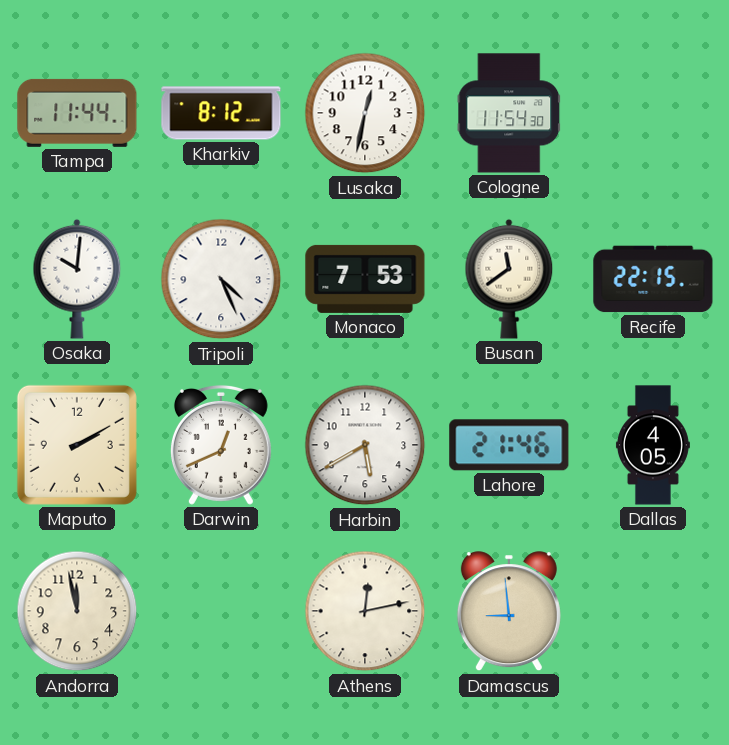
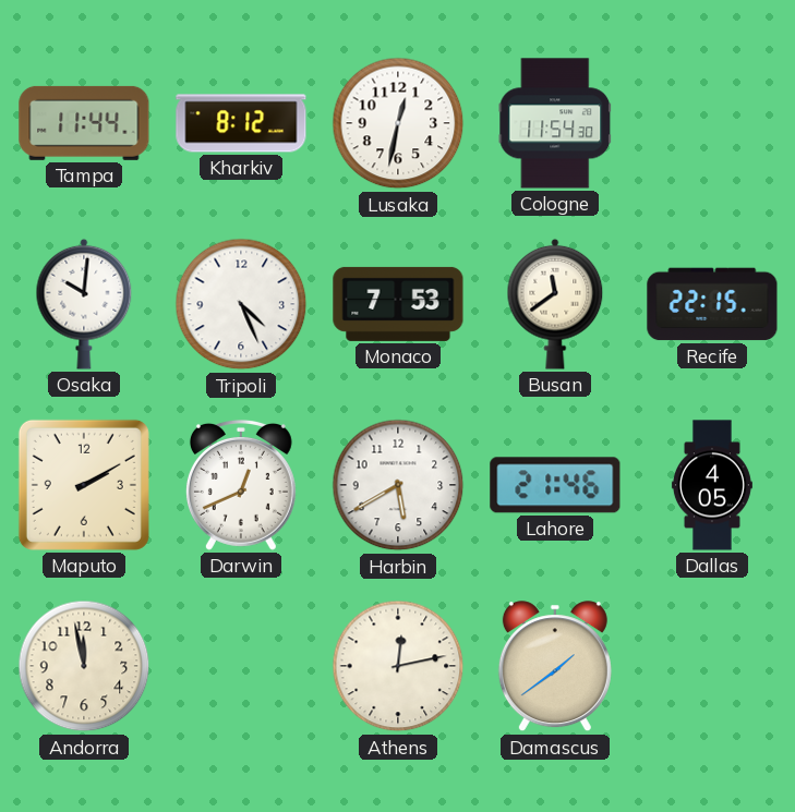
Damascus: 8:59 -> 1:39
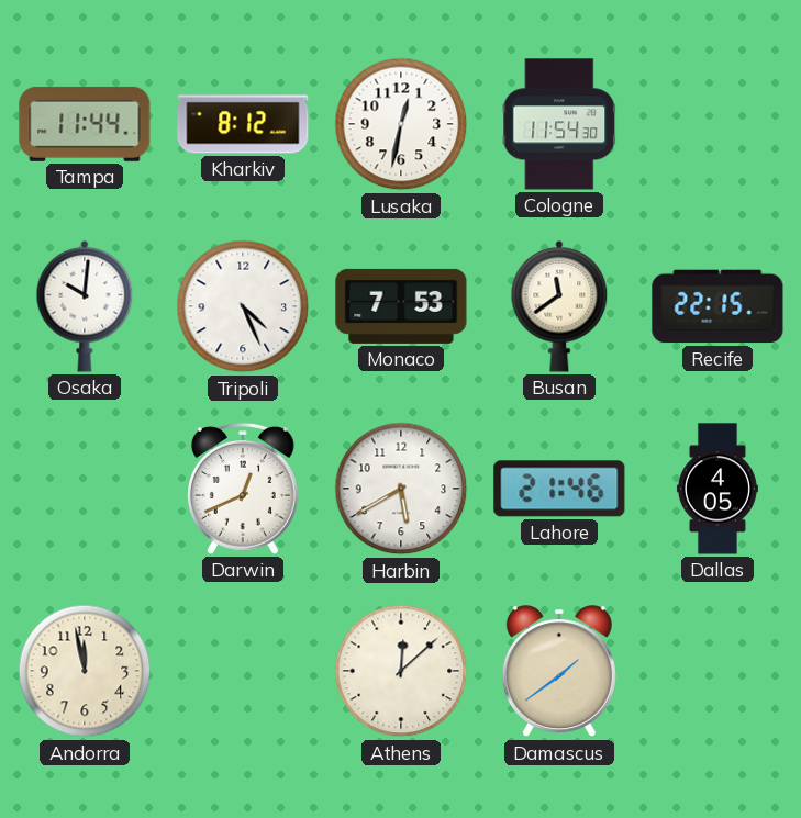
Maputo: 2:10 -> none
Athens: 12:13 -> 12:08
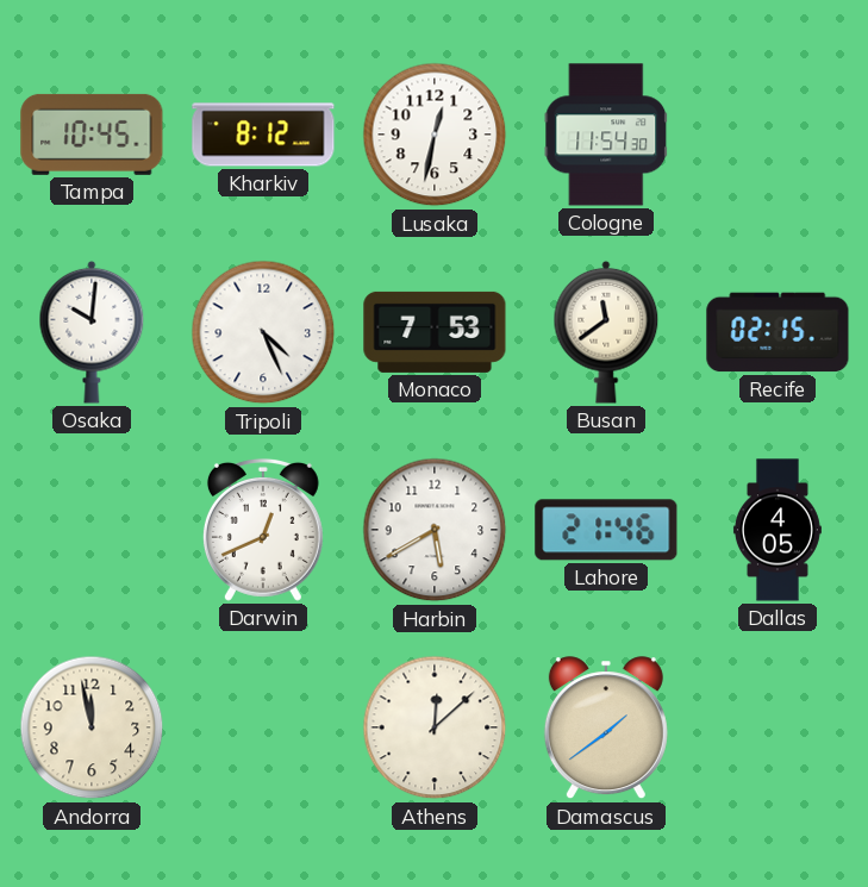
Tampa: 11:44 -> 10:45
Recife: 22:15 -> 02:15
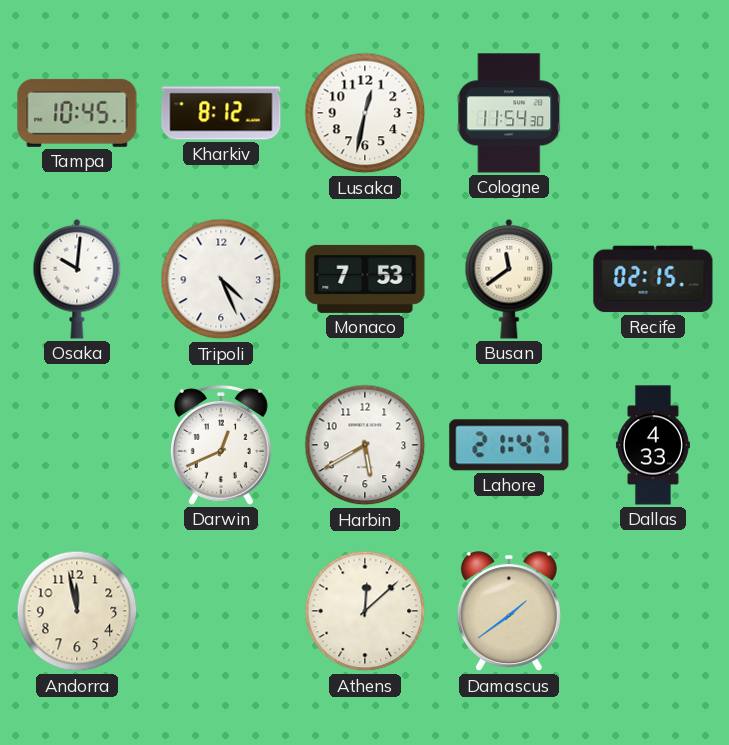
Lahore: 21:46 -> 21:47
Dallas: 4:05 -> 4:33
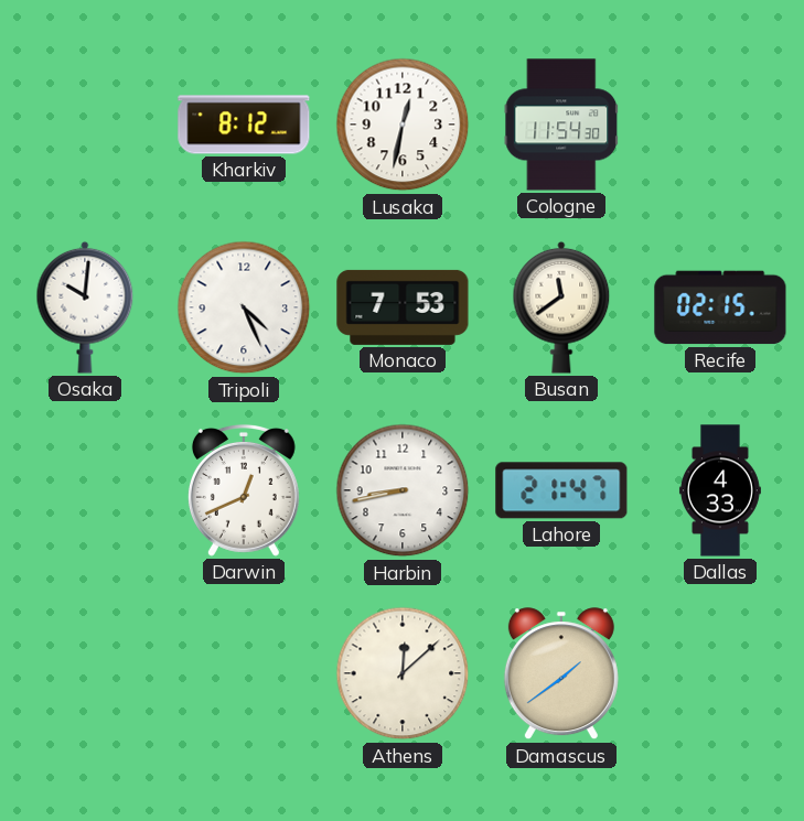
Tampa: 10:45 -> none
Harbin: 5:40 -> 8:43
Andorra: 11:58 -> none
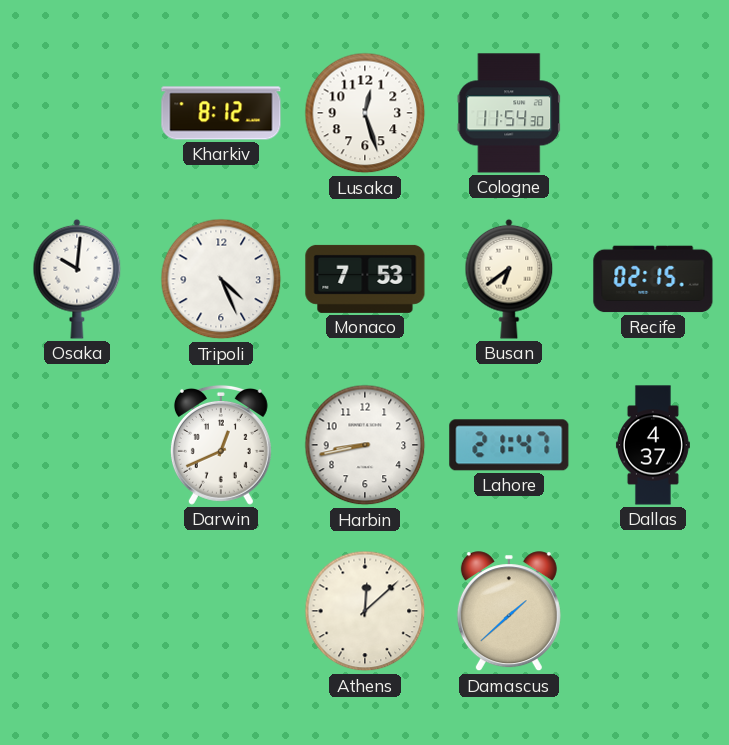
Lusaka: 12:32 -> 12:27
Busan: 11:39 -> 6:39
Dallas: 4:33 -> 4:37
Damascus: 1:39 -> 1:38
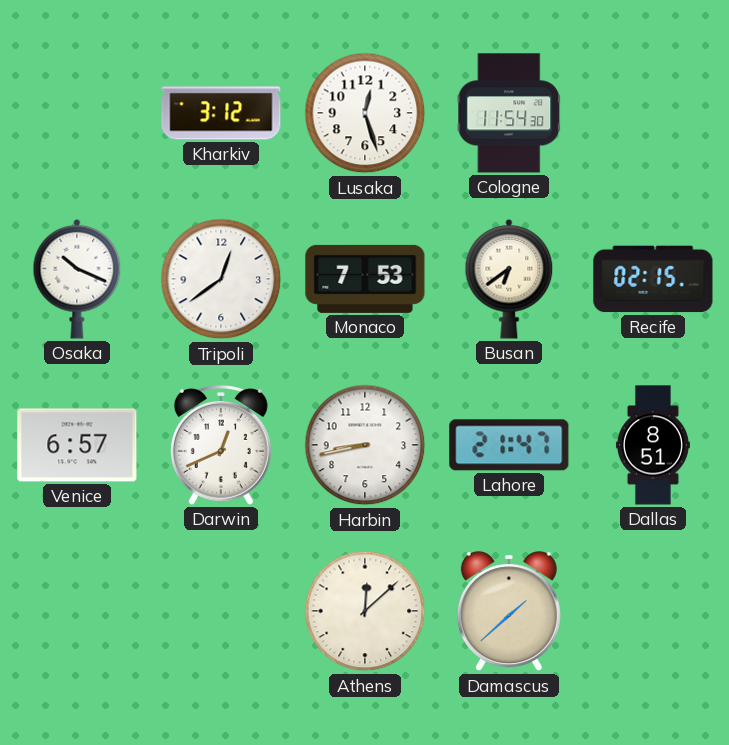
Kharkiv: 8:12 -> 3:12
Osaka: 10:01 -> 10:19
Tripoli: 4:26 -> 12:39
Venice: none -> 6:57
Dallas: 4:37 -> 8:51
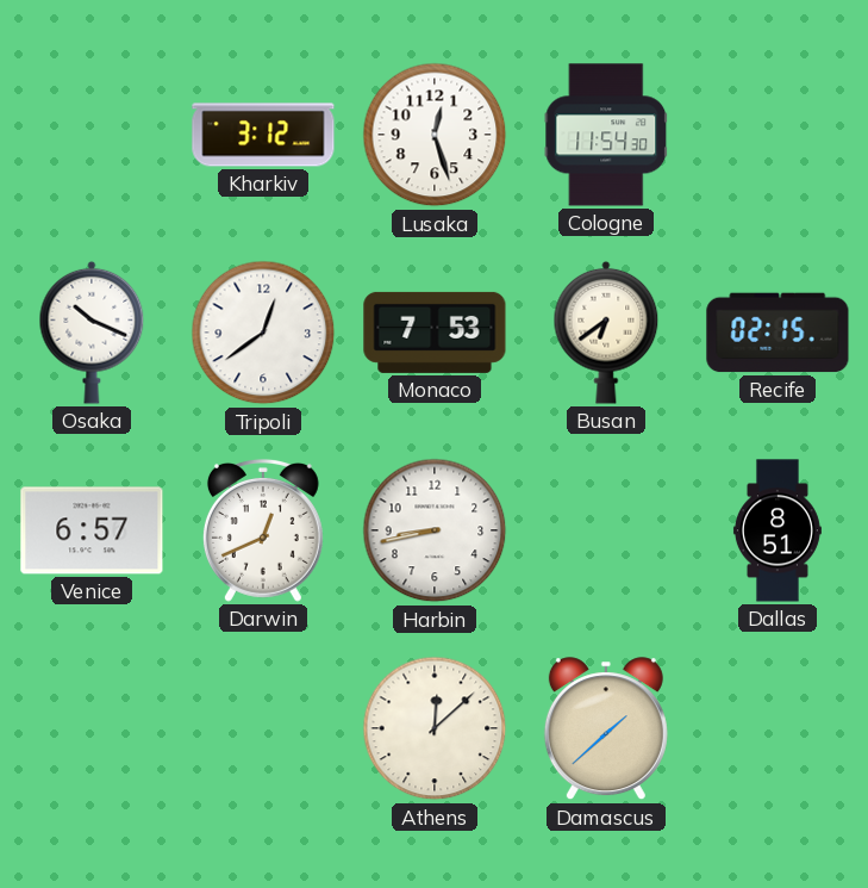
Lahore: 21:47 -> none
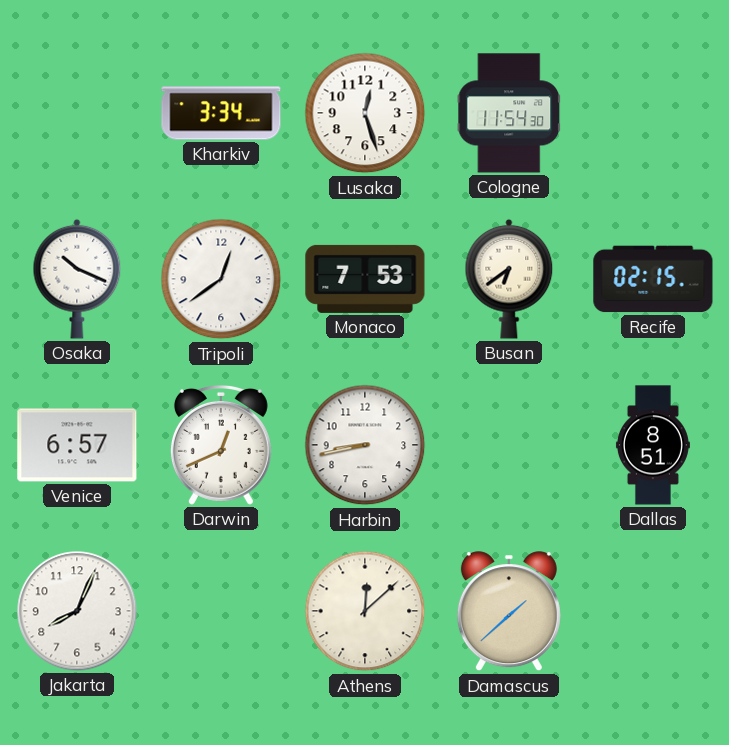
Kharkiv: 3:12 -> 3:34
Jakarta: none -> 8:04
